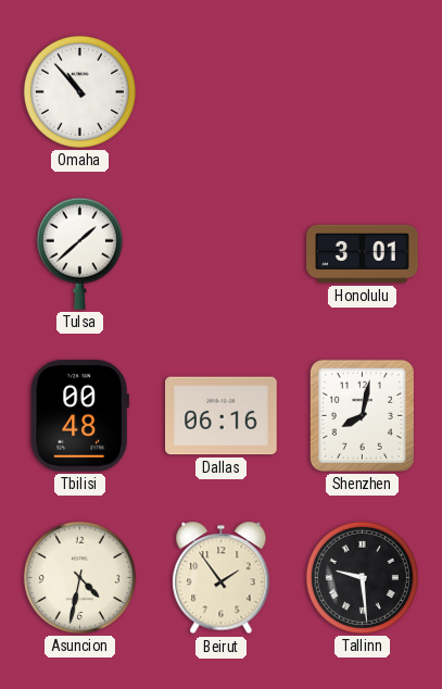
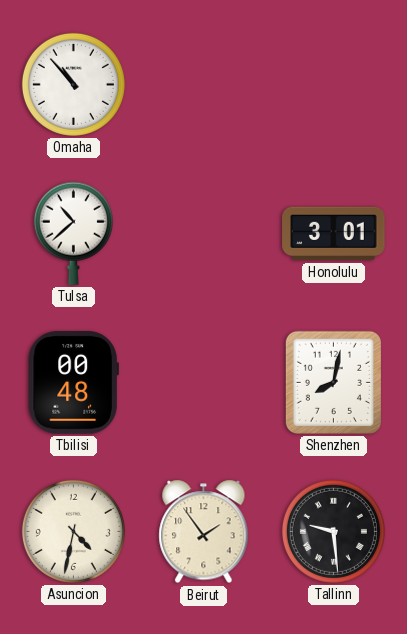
Tulsa: 1:38 -> 10:38
Dallas: 06:16 -> none
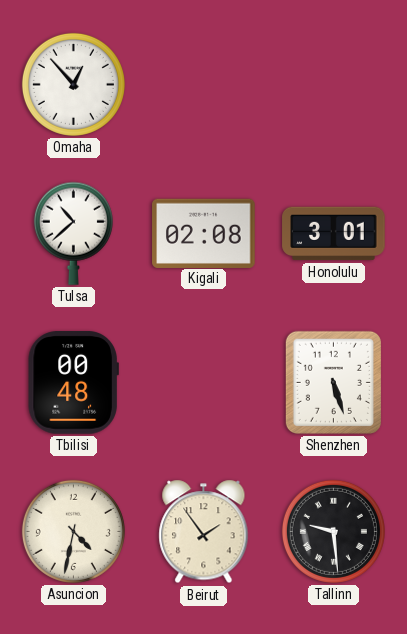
Omaha: 10:53 -> 12:53
Kigali: none -> 02:08
Shenzhen: 8:02 -> 5:27
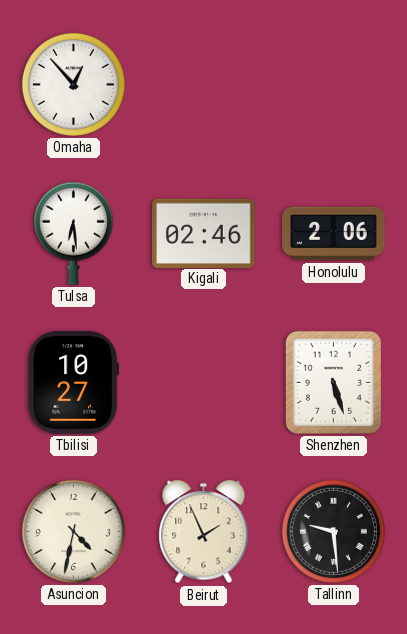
Tulsa: 10:38 -> 6:29
Kigali: 02:08 -> 02:46
Honolulu: 3:01 -> 2:06
Tbilisi: 00:48 -> 10:27
Beirut: 1:54 -> 1:56
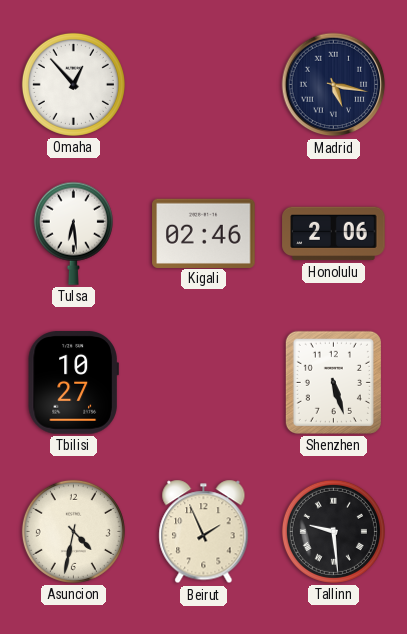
Madrid: none -> 5:17
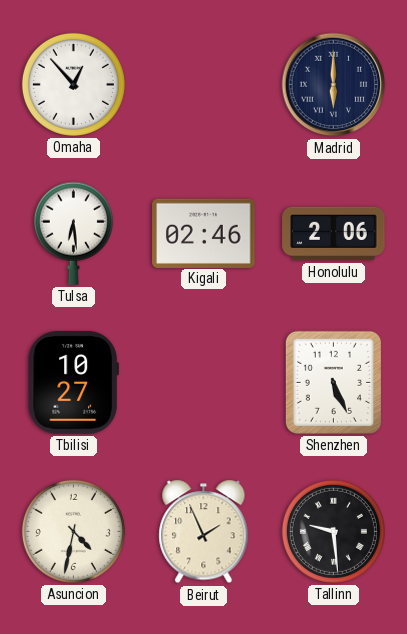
Madrid: 5:17 -> 6:00
Shenzhen: 5:27 -> 5:26
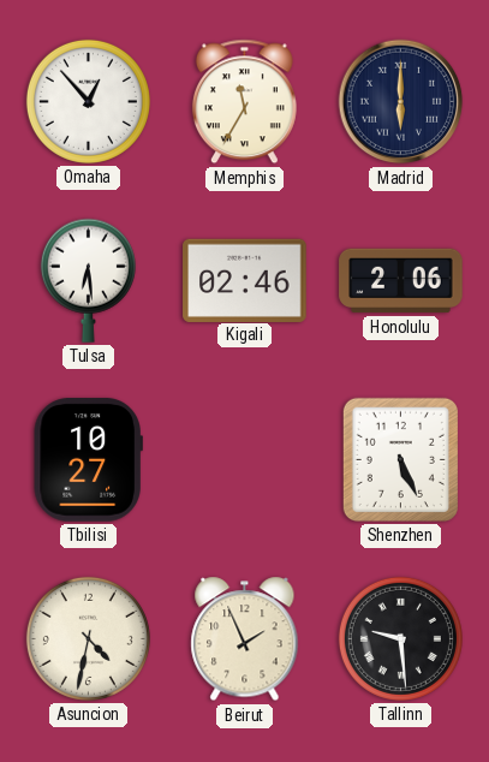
Memphis: none -> 11:35
